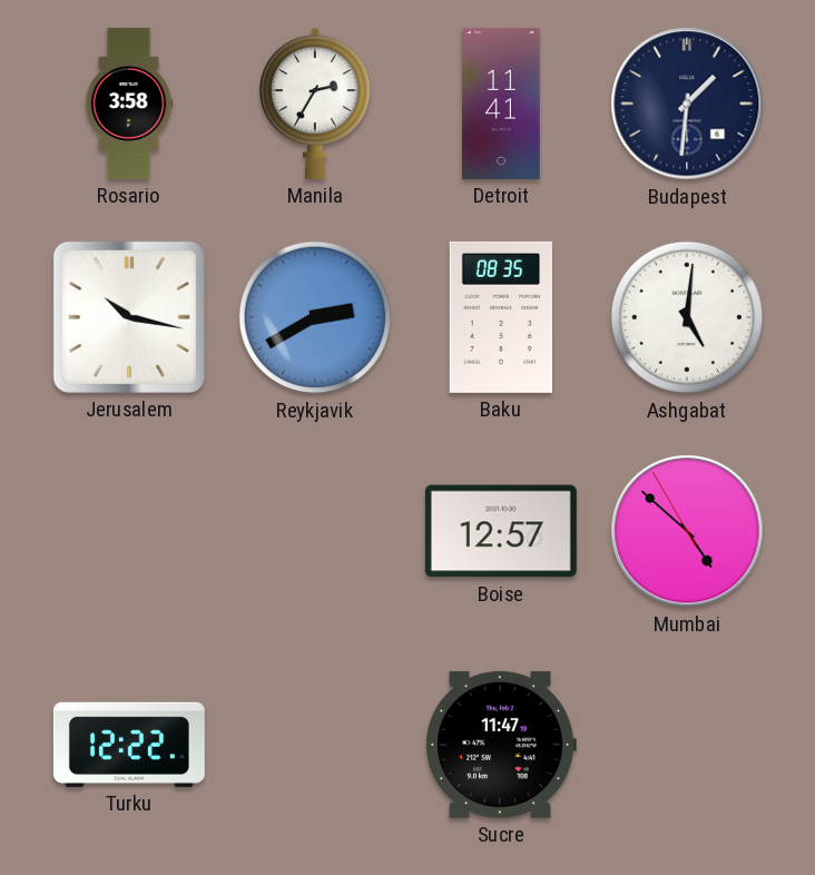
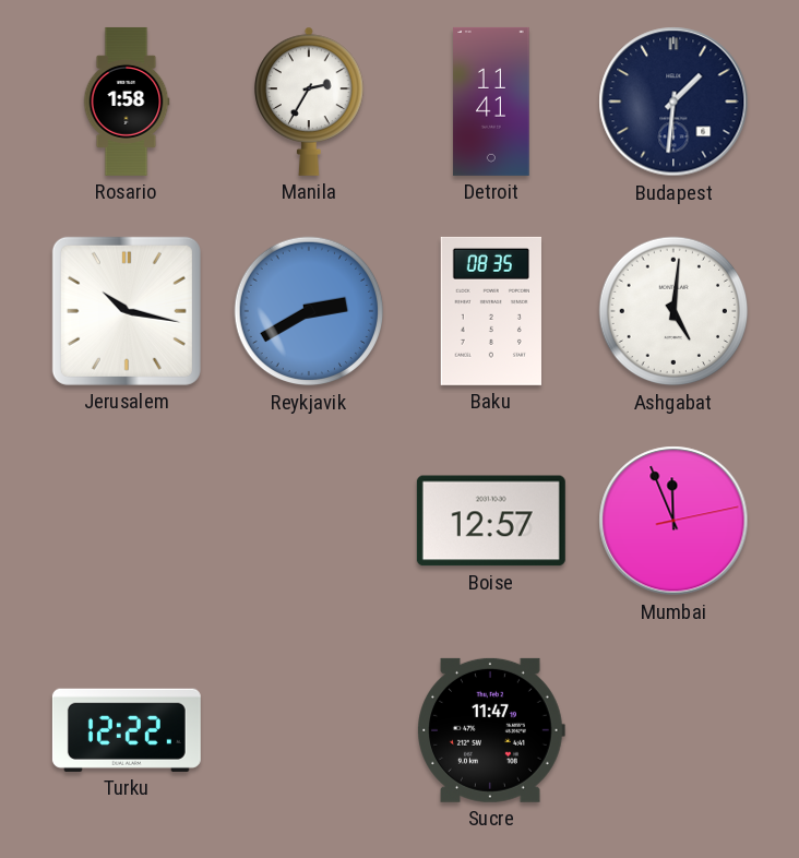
Rosario: 3:58 -> 1:58
Mumbai: 4:51 -> 11:56
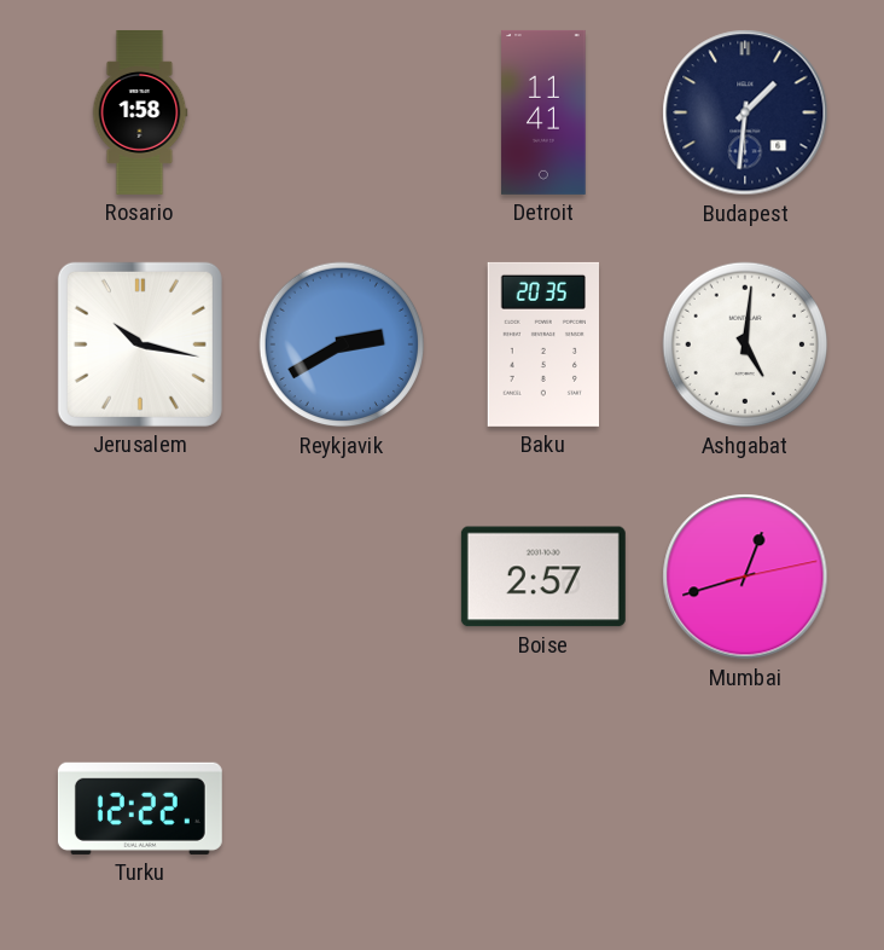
Manila: 2:35 -> none
Baku: 08:35 -> 20:35
Boise: 12:57 -> 2:57
Mumbai: 11:56 -> 12:42
Sucre: 11:47 -> none
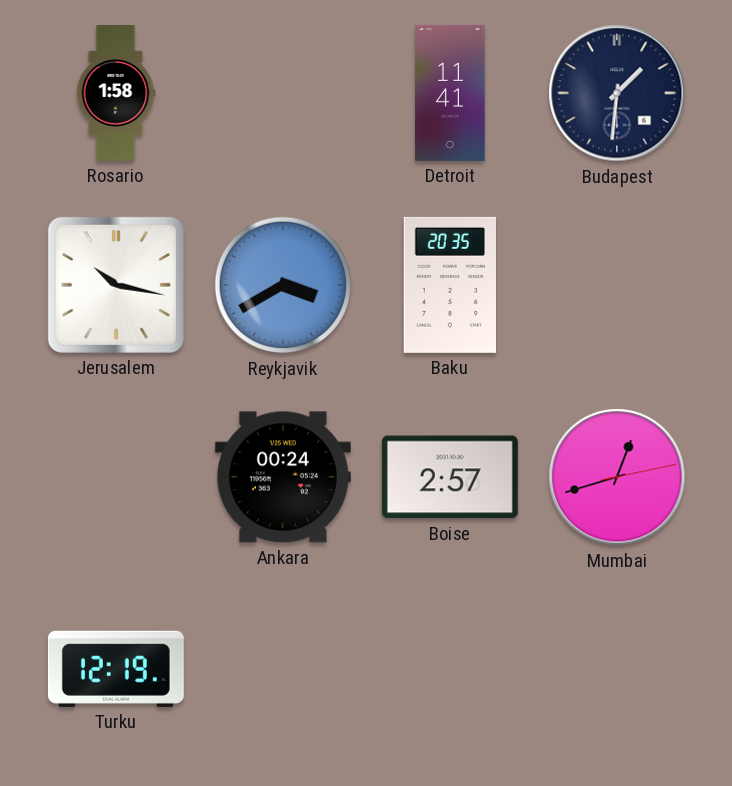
Reykjavik: 2:40 -> 3:40
Ashgabat: 5:01 -> none
Ankara: none -> 00:24
Turku: 12:22 -> 12:19
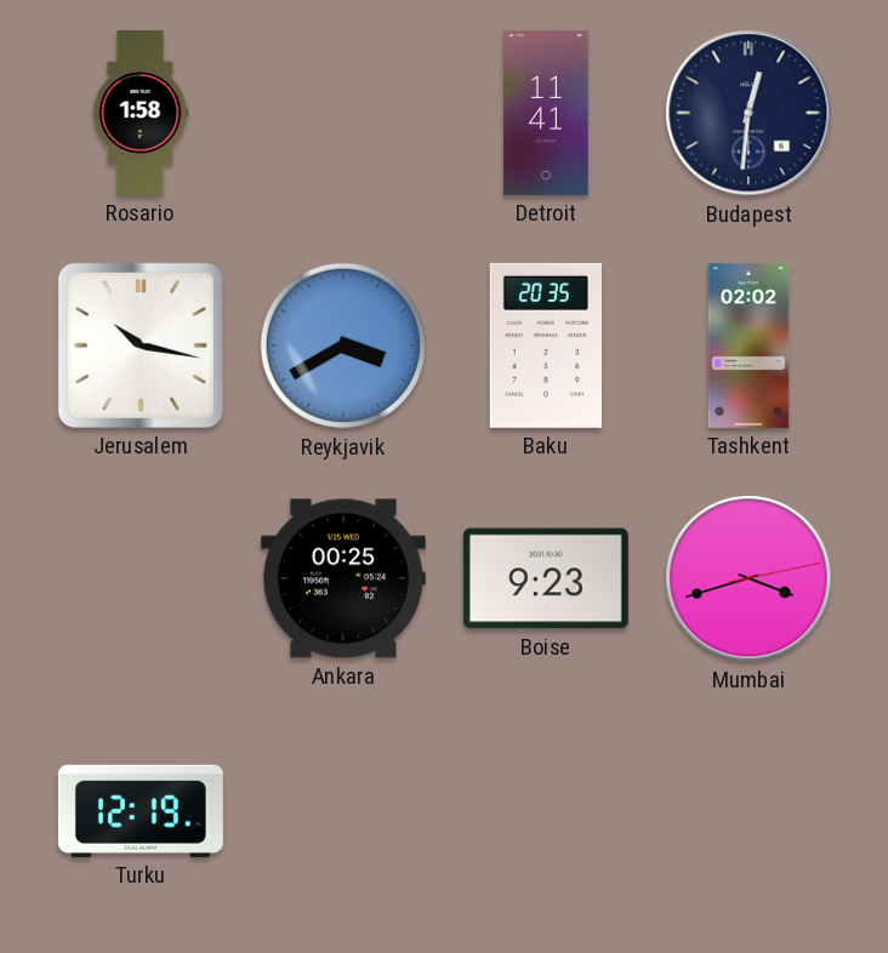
Budapest: 1:31 -> 12:31
Tashkent: none -> 02:02
Ankara: 00:24 -> 00:25
Boise: 2:57 -> 9:23
Mumbai: 12:42 -> 3:42
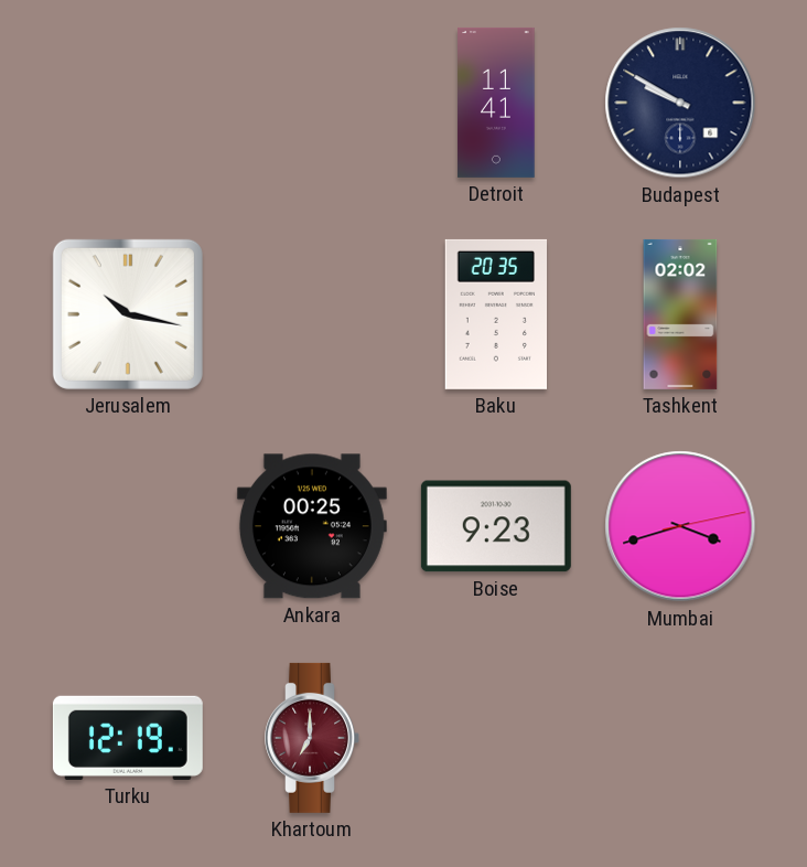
Rosario: 1:58 -> none
Budapest: 12:31 -> 9:50
Reykjavik: 3:40 -> none
Khartoum: none -> 7:00
